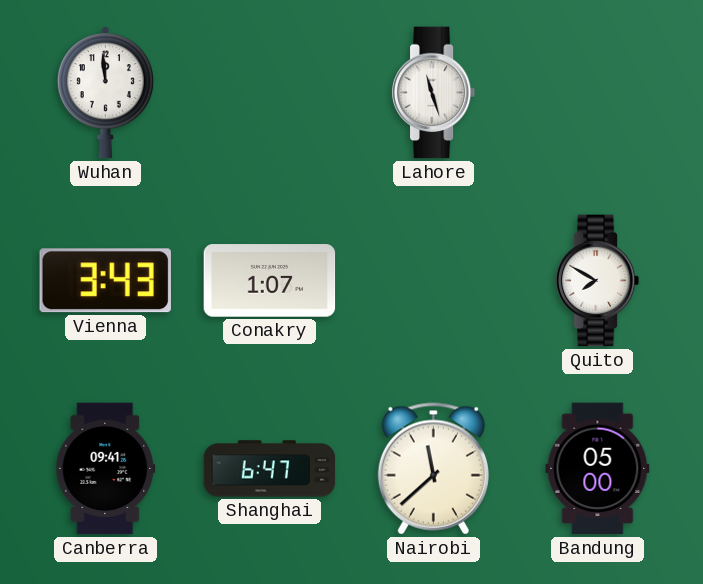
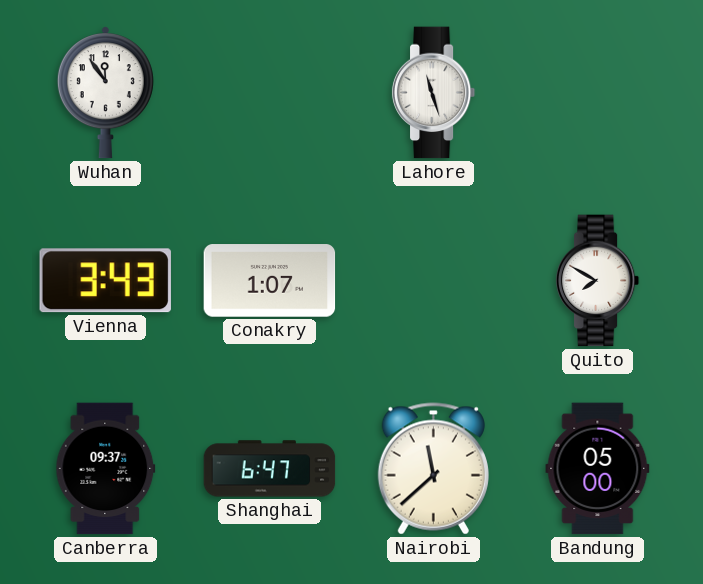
Wuhan: 11:59 -> 11:54
Canberra: 09:41 -> 09:37
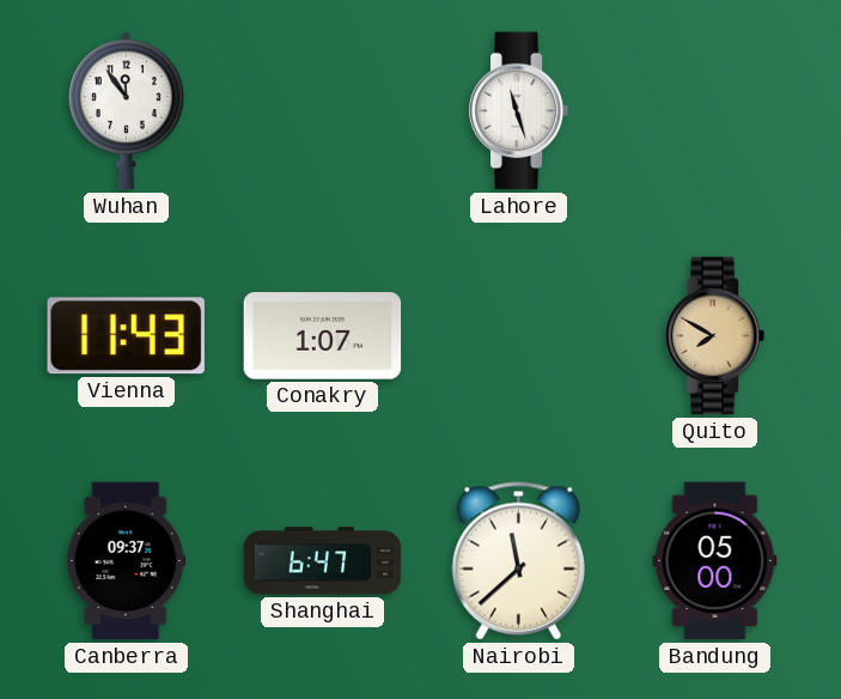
Vienna: 3:43 -> 11:43
Quito dial: white -> champagne
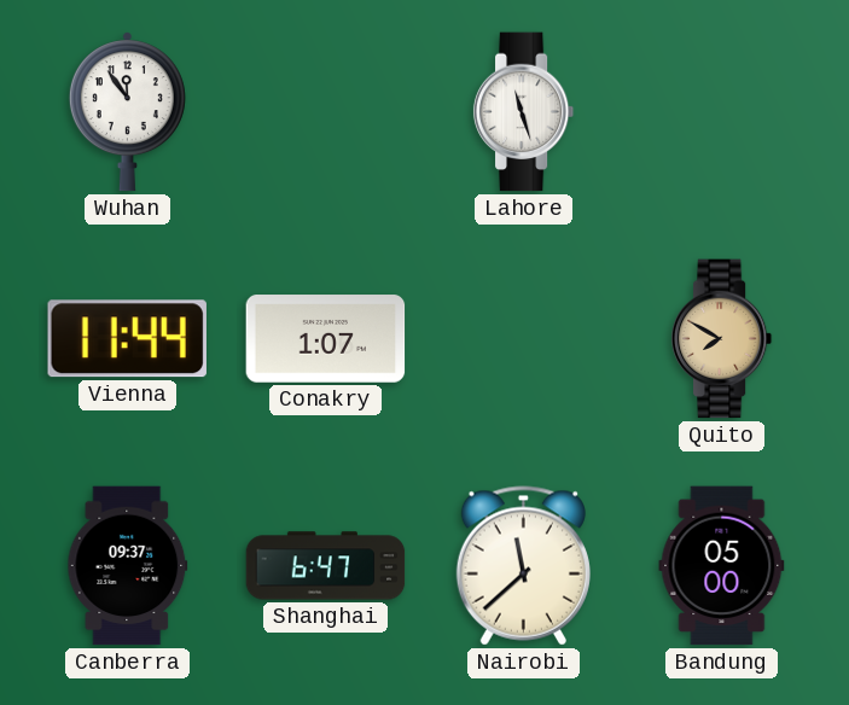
Vienna: 11:43 -> 11:44
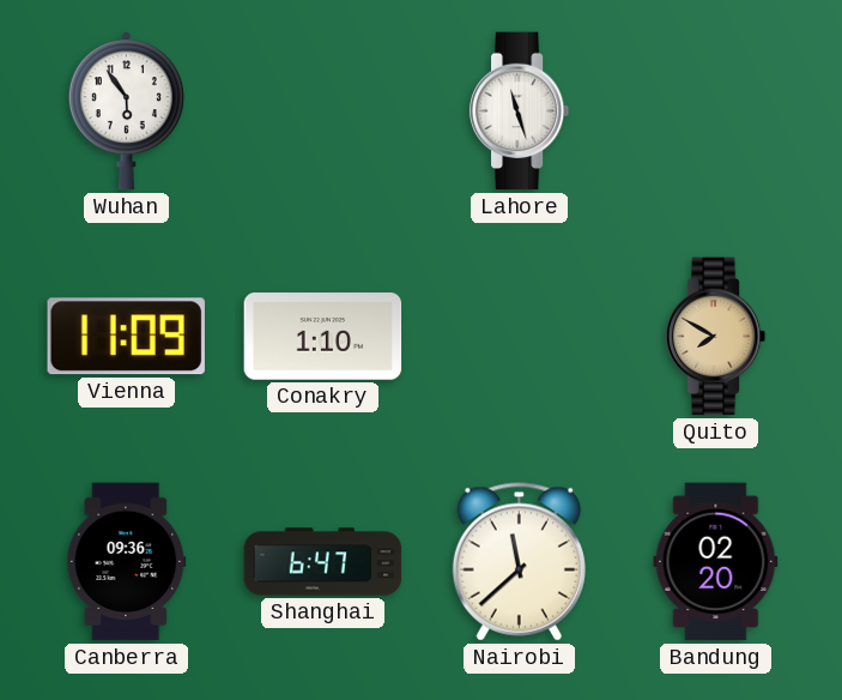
Wuhan: 11:54 -> 5:54
Vienna: 11:44 -> 11:09
Conakry: 1:07 -> 1:10
Canberra: 09:37 -> 09:36
Bandung: 05:00 -> 02:20
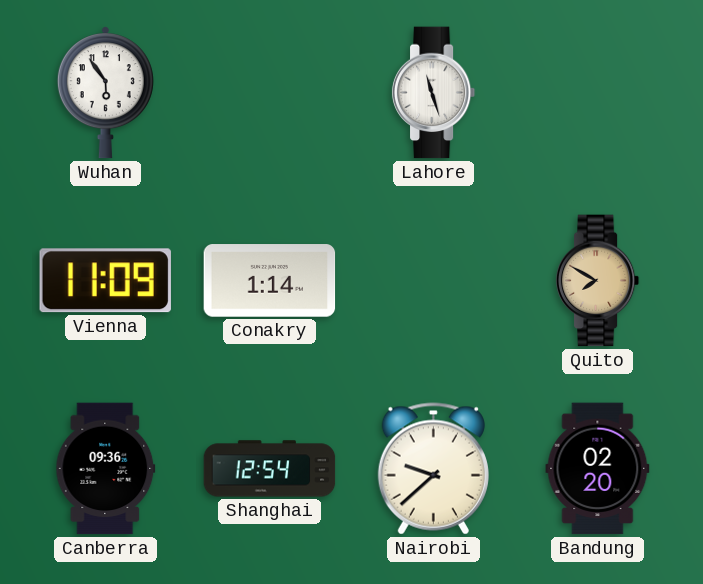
Conakry: 1:10 -> 1:14
Shanghai: 6:47 -> 12:54
Nairobi: 11:38 -> 9:38
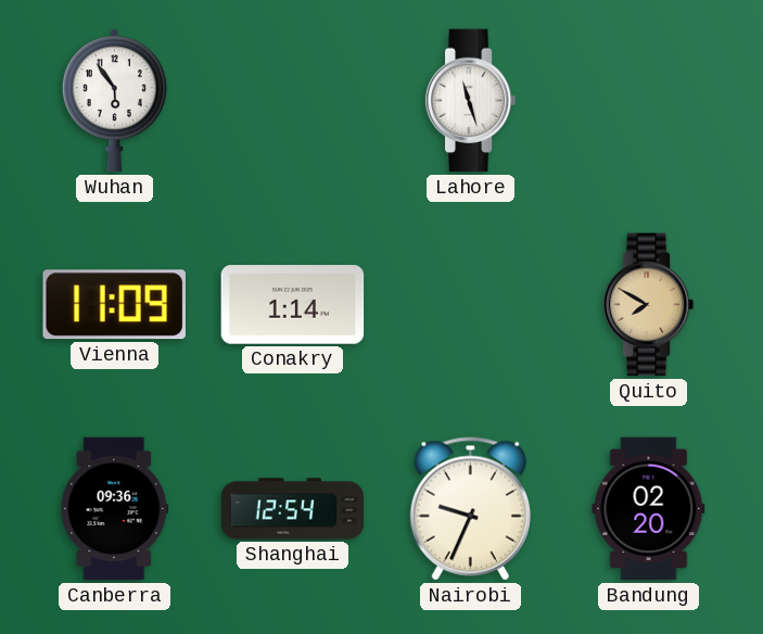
Nairobi: 9:38 -> 9:34
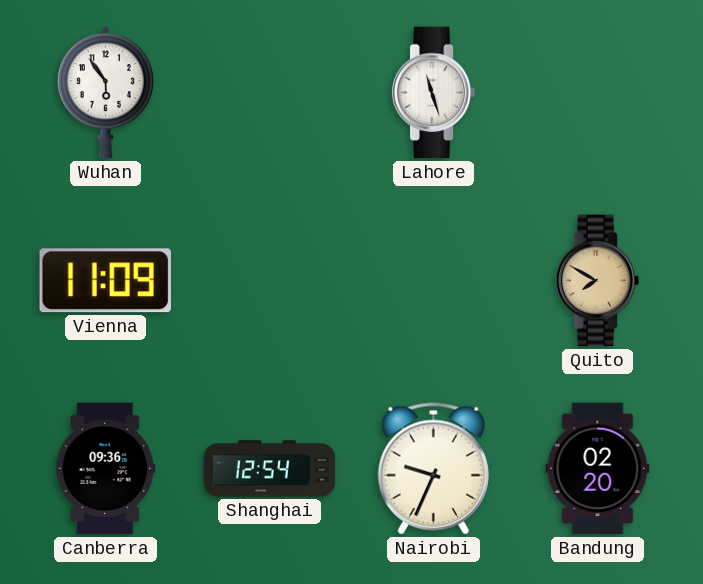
Conakry: 1:14 -> none
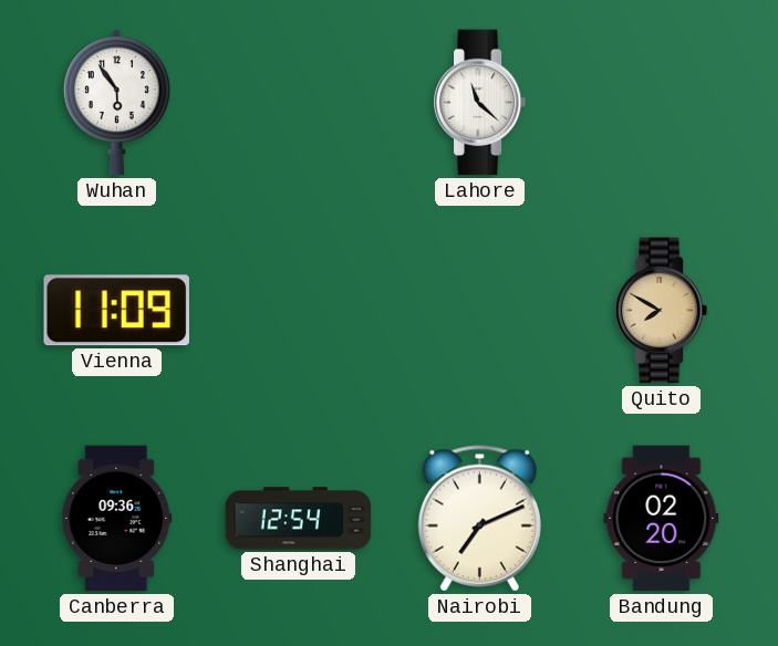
Lahore: 11:27 -> 11:22
Nairobi: 9:34 -> 7:11
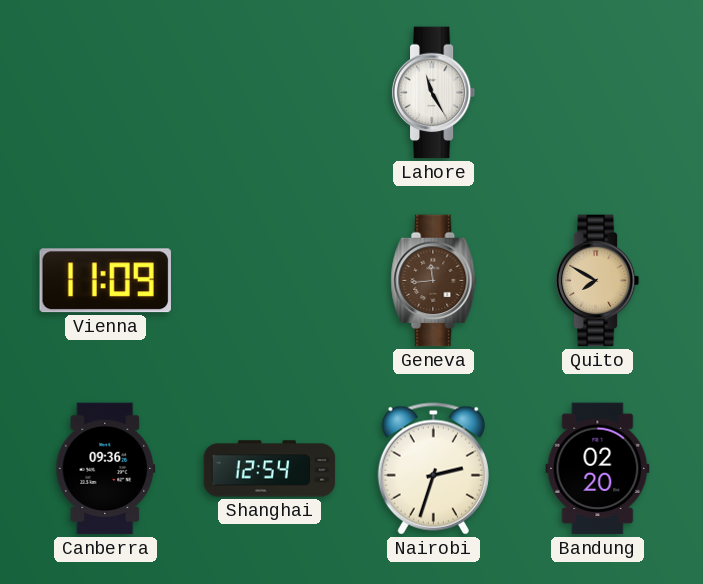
Wuhan: 5:54 -> none
Lahore: 11:22 -> 11:25
Geneva: none -> 11:44
Nairobi: 7:11 -> 2:33
